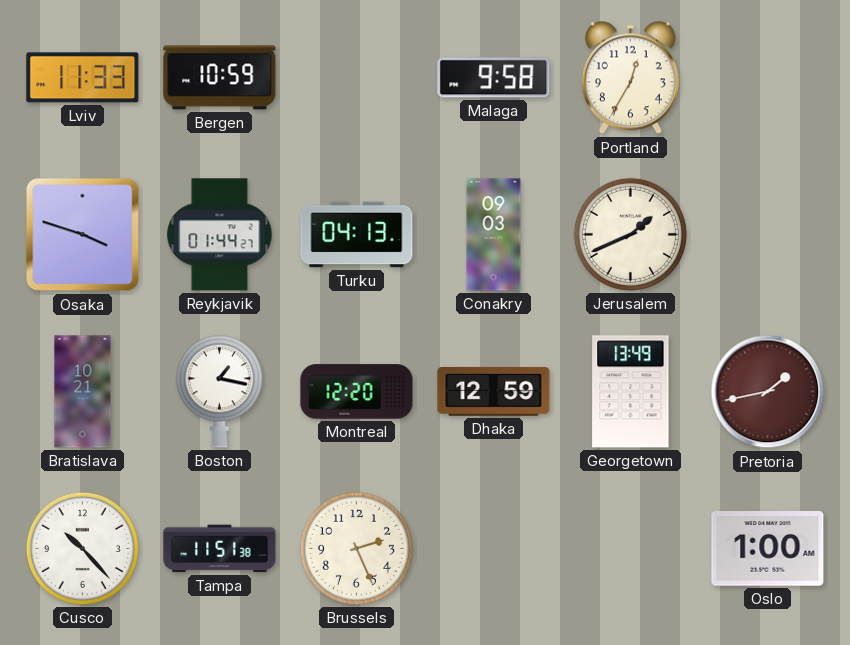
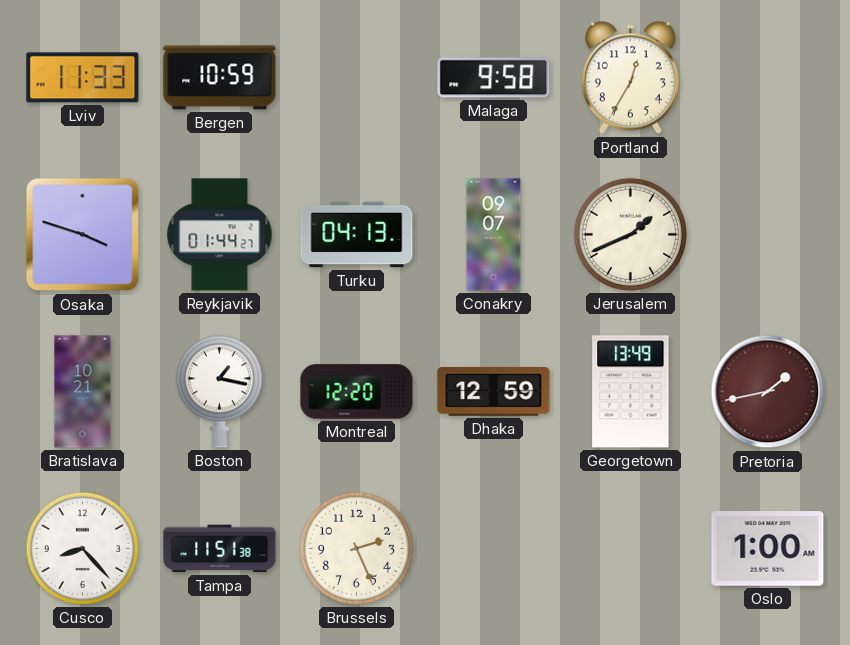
Conakry: 09:03 -> 09:07
Cusco: 10:23 -> 8:23
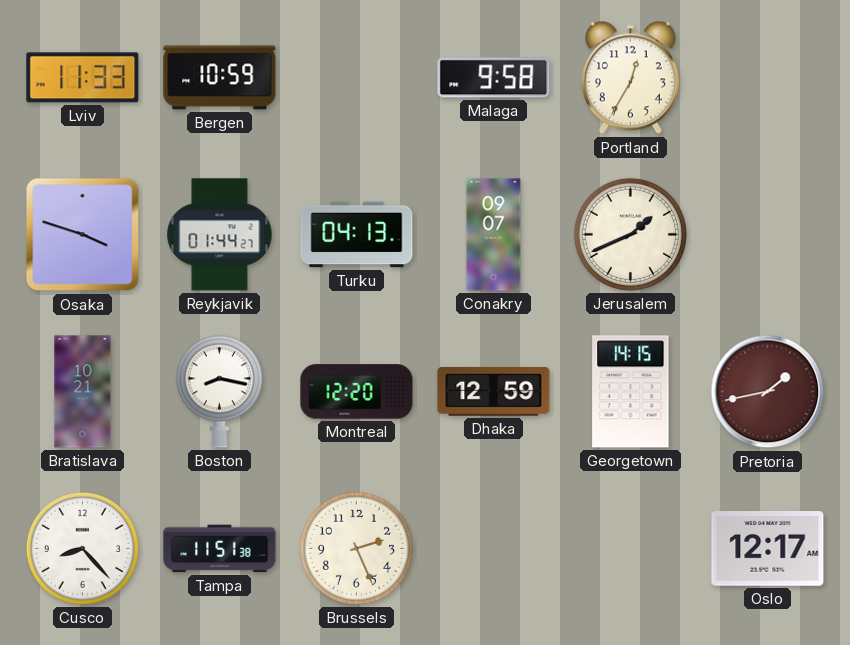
Boston: 1:17 -> 8:17
Georgetown: 13:49 -> 14:15
Oslo: 1:00 -> 12:17
